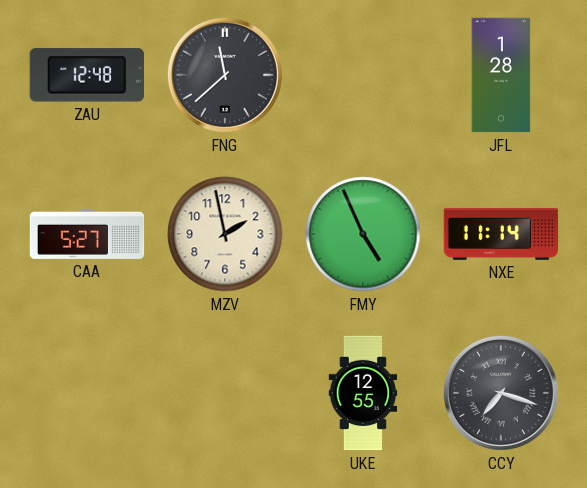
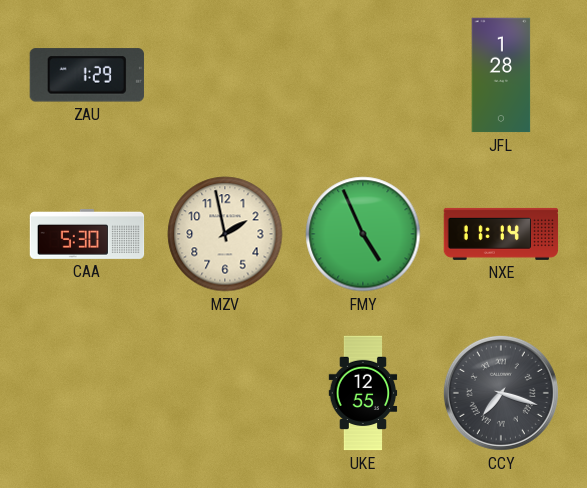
ZAU: 12:48 -> 1:29
FNG: 11:38 -> none
CAA: 5:27 -> 5:30
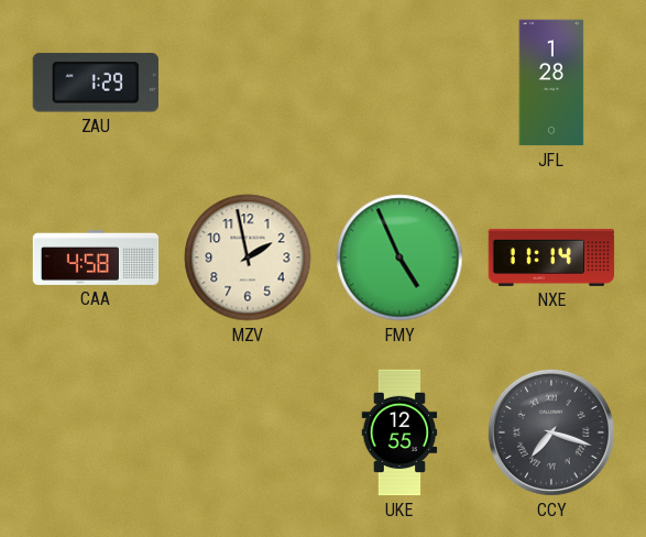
CAA: 5:30 -> 4:58
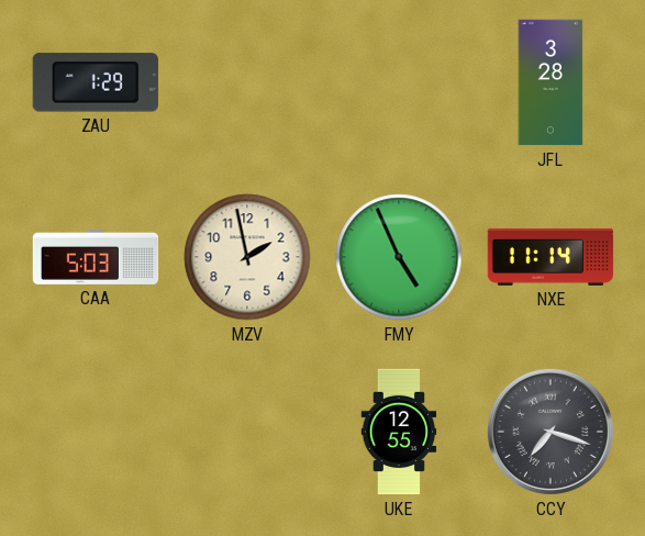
JFL: 1:28 -> 3:28
CAA: 4:58 -> 5:03
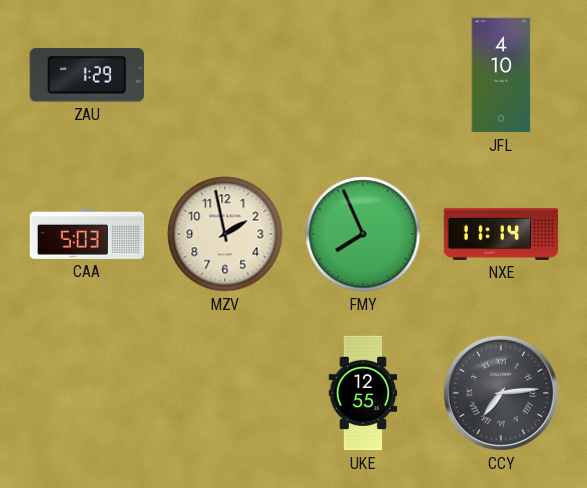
JFL: 3:28 -> 4:10
FMY: 4:56 -> 7:56
CCY: 7:18 -> 7:14
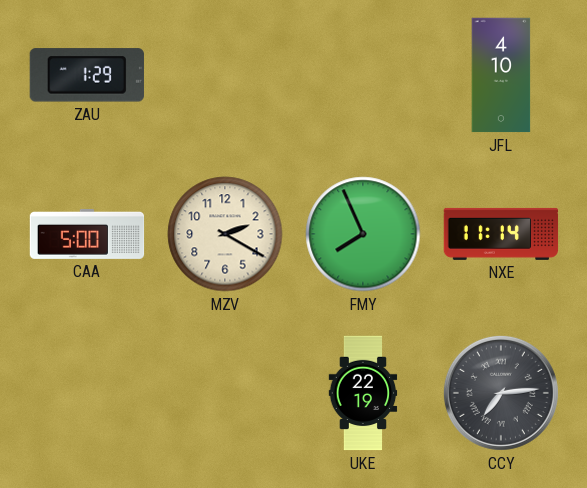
CAA: 5:03 -> 5:00
MZV: 1:58 -> 2:20
UKE: 12:55 -> 22:19
